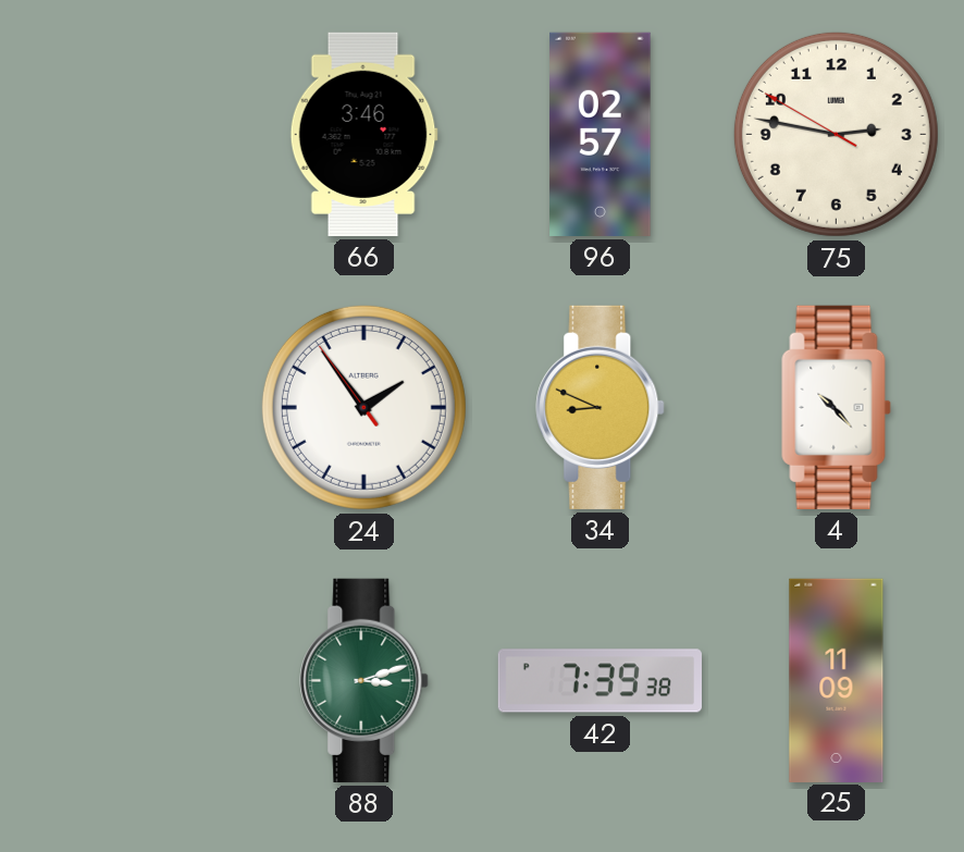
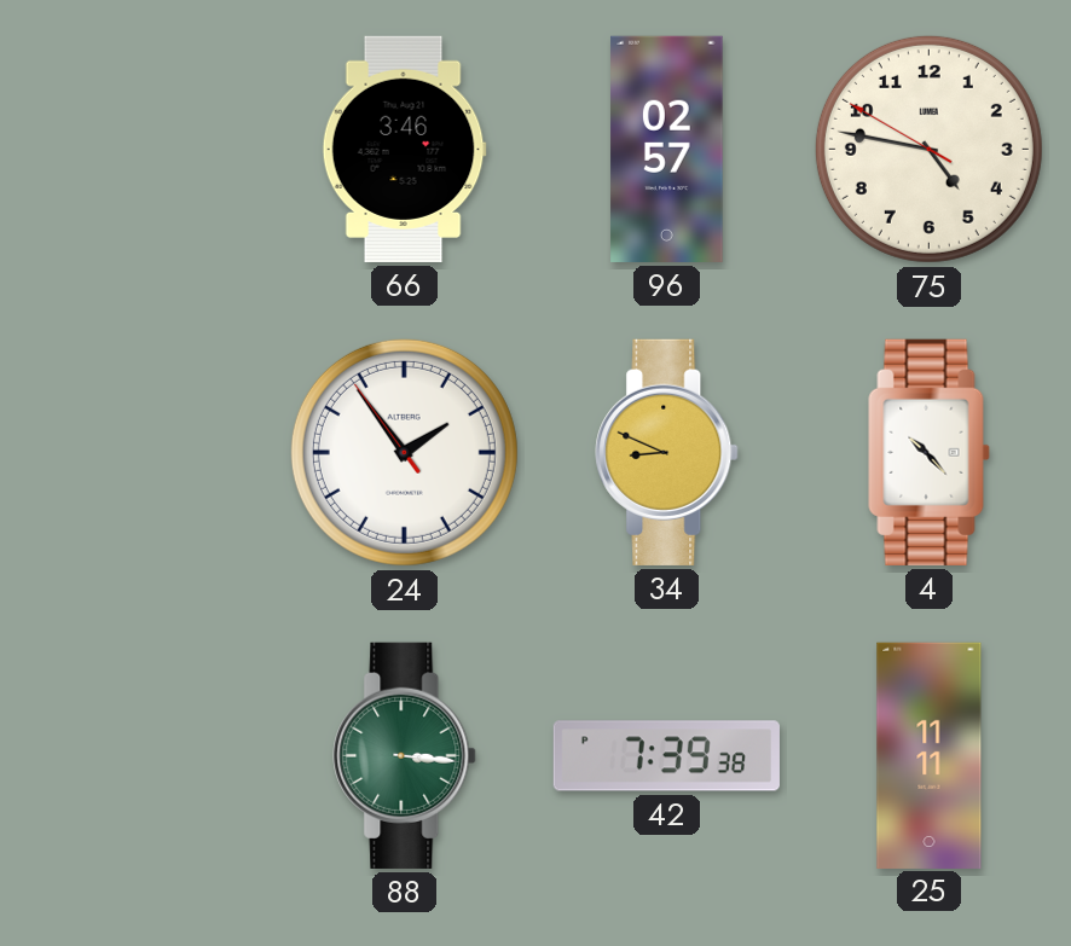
75: 2:46 -> 4:46
88: 3:12 -> 3:16
25: 11:09 -> 11:11
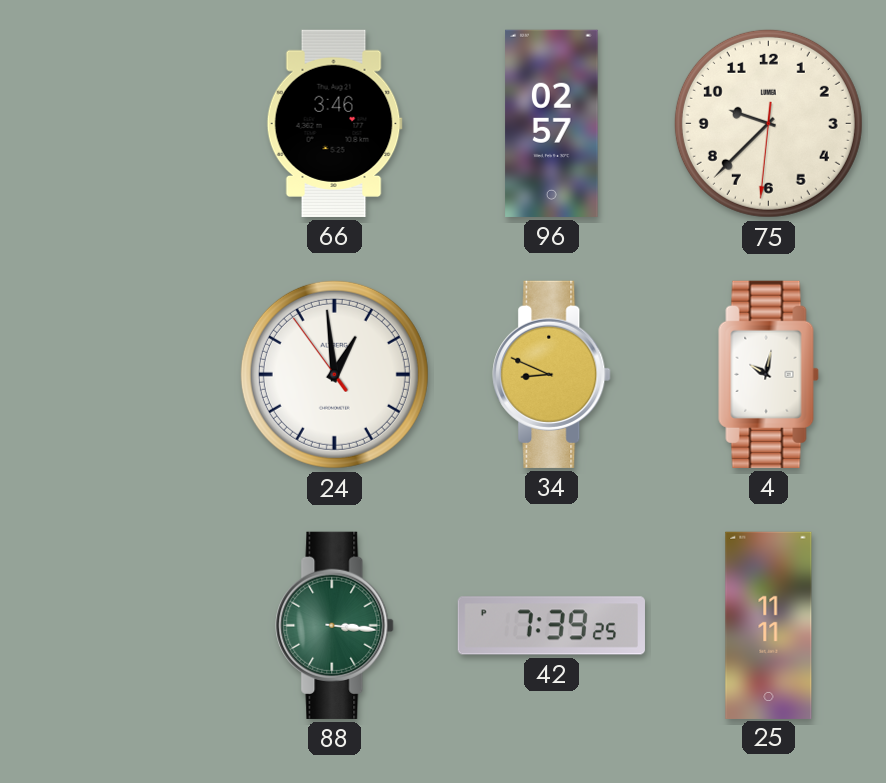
75: 4:46 -> 9:37
24: 1:53 -> 12:58
4: 10:23 -> 10:02
42: 7:39:38 -> 7:39:25
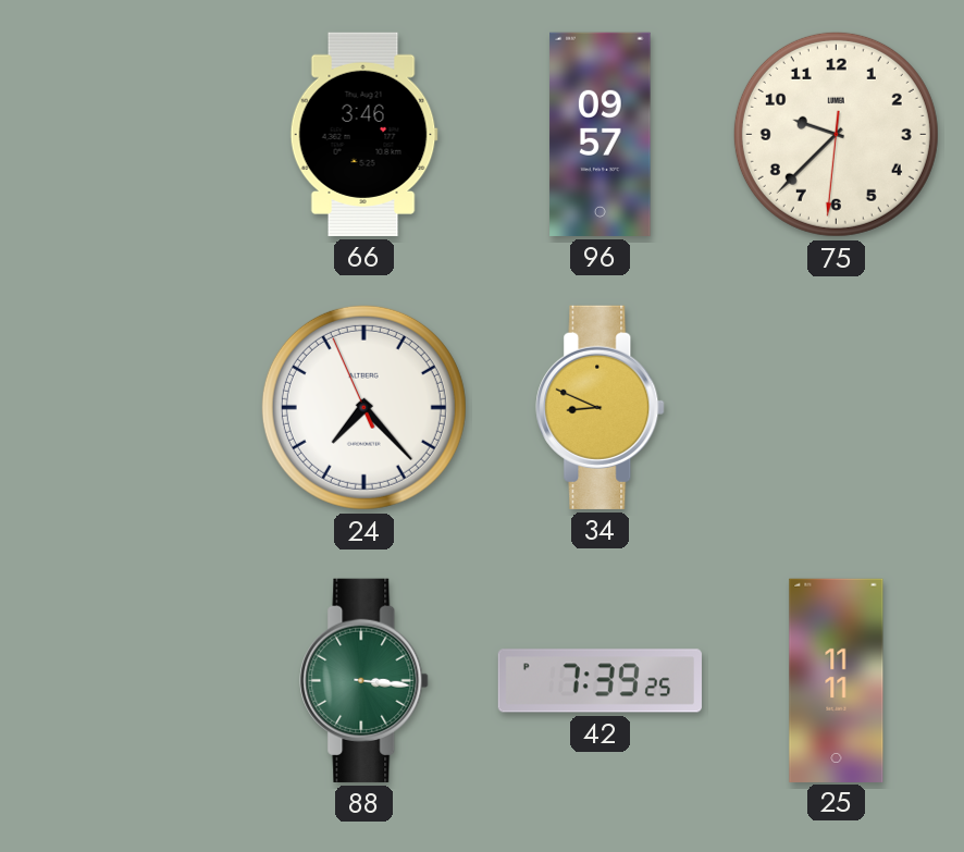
96: 02:57 -> 09:57
24: 12:58 -> 7:22
4: 10:02 -> none
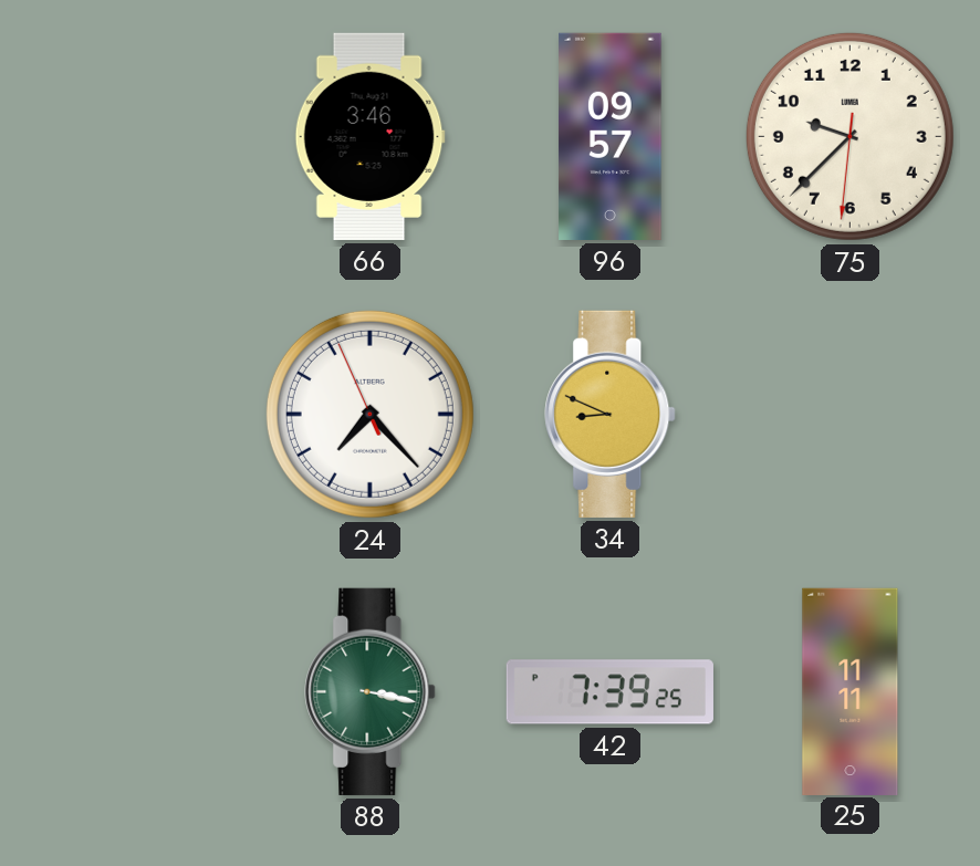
88: 3:16 -> 3:17
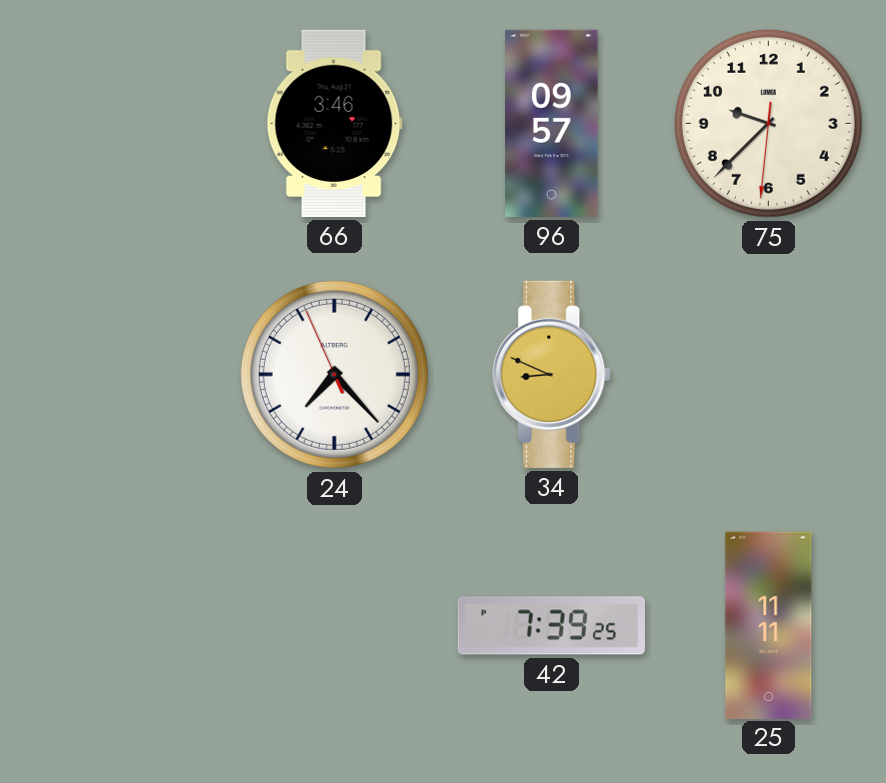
88: 3:17 -> none
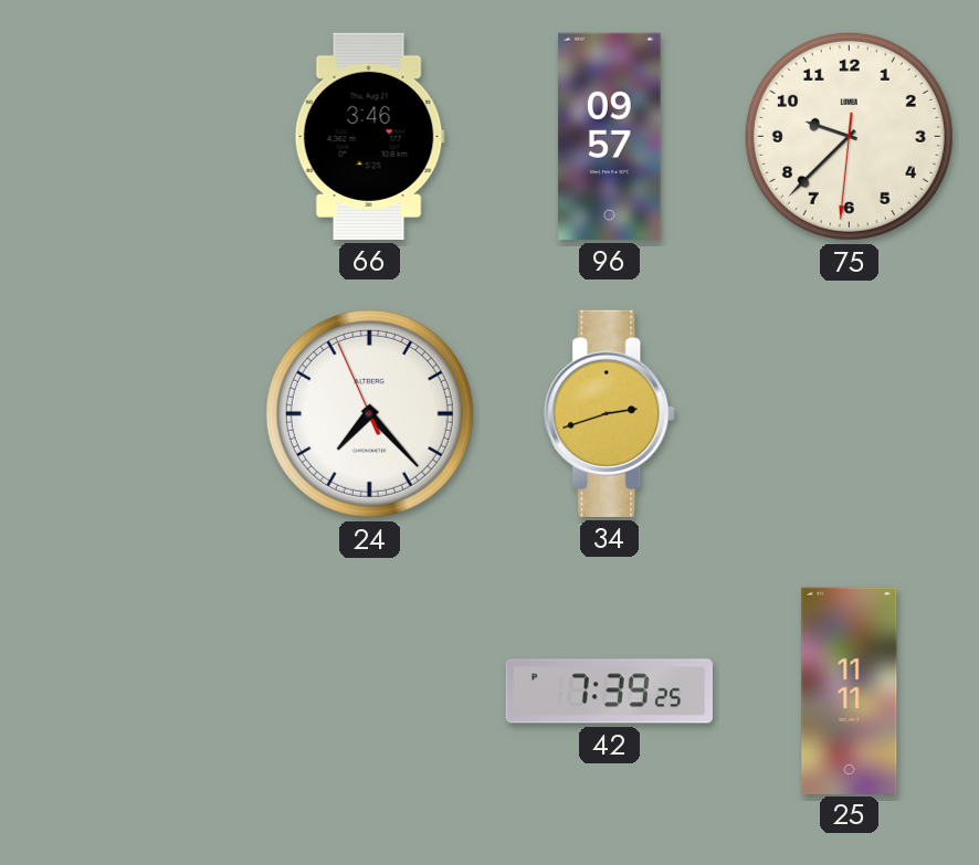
34: 8:49 -> 2:42
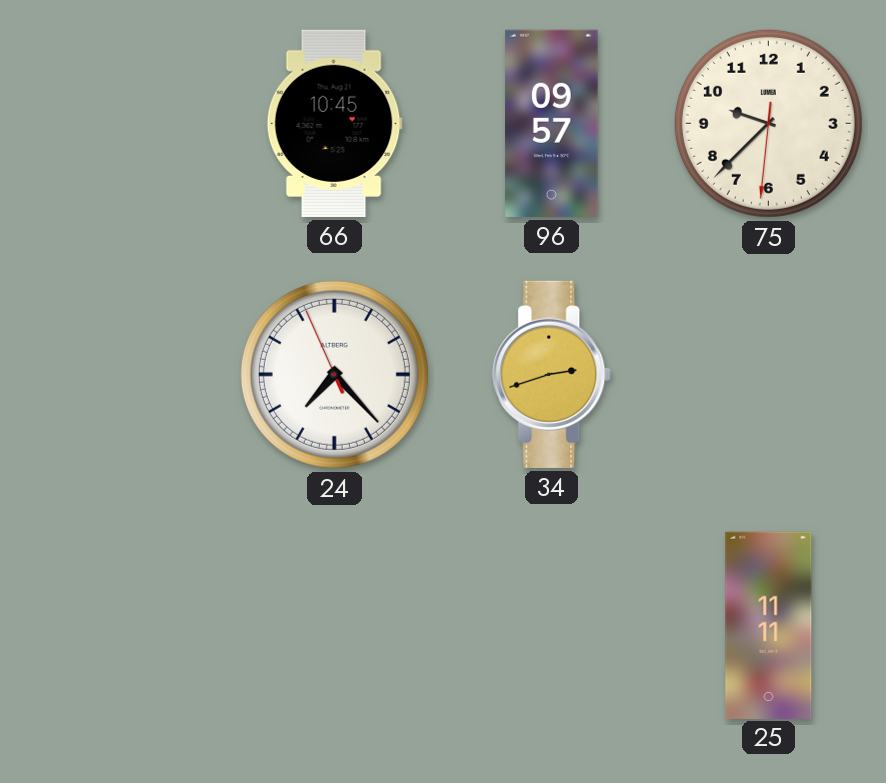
66: 3:46 -> 10:45
42: 7:39 -> none
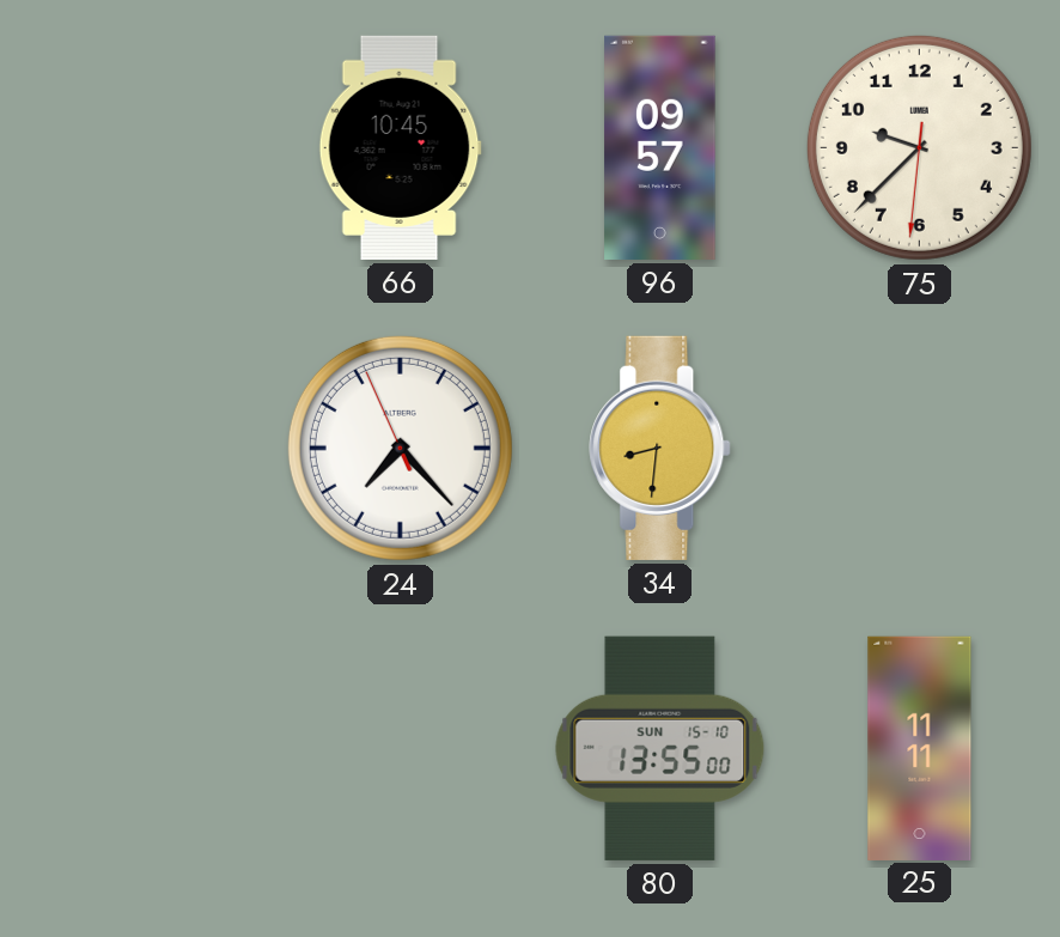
34: 2:42 -> 8:31
80: none -> 13:55
